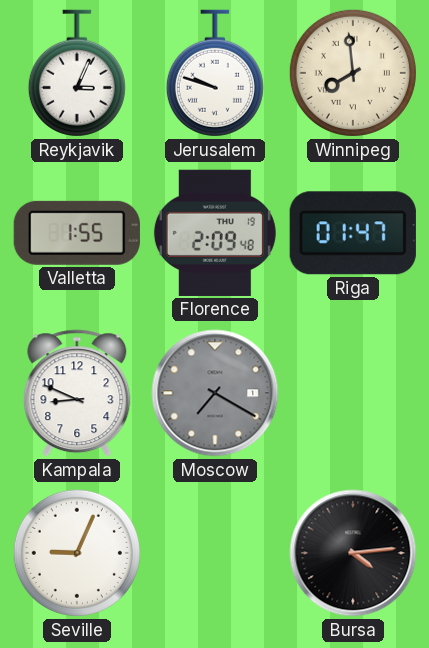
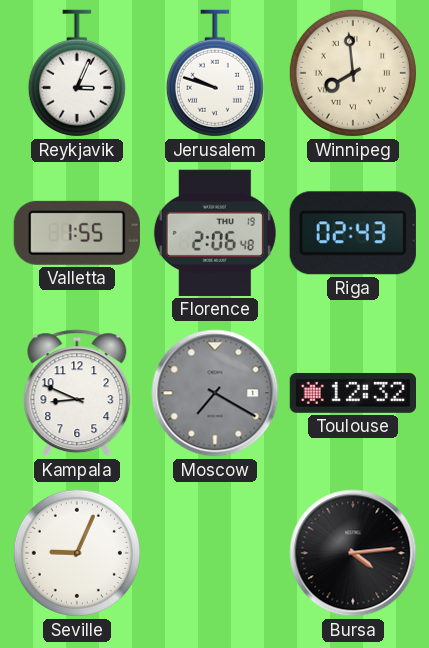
Florence: 2:09 -> 2:06
Riga: 01:47 -> 02:43
Toulouse: none -> 12:32
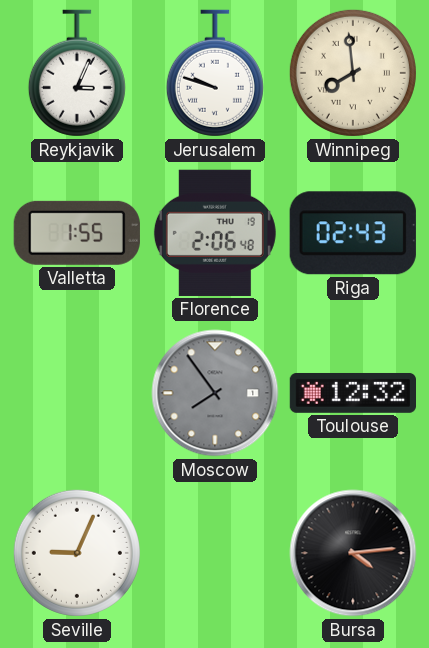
Kampala: 8:49 -> none
Moscow: 7:20 -> 7:54
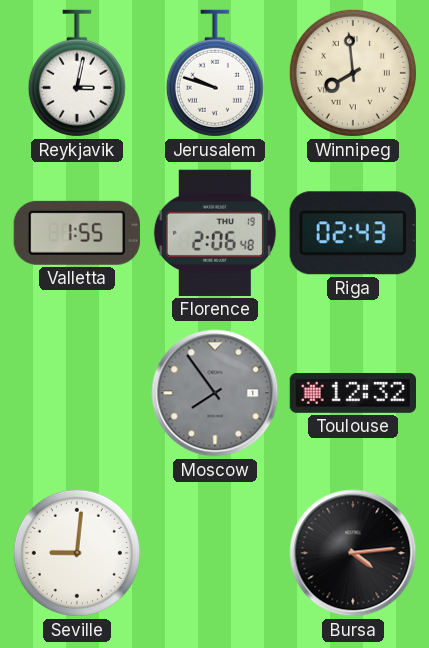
Reykjavik: 3:04 -> 3:02
Seville: 9:04 -> 9:01
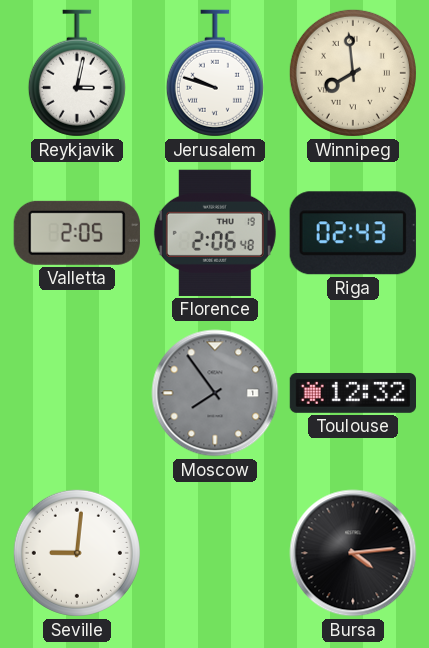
Valletta: 1:55 -> 2:05
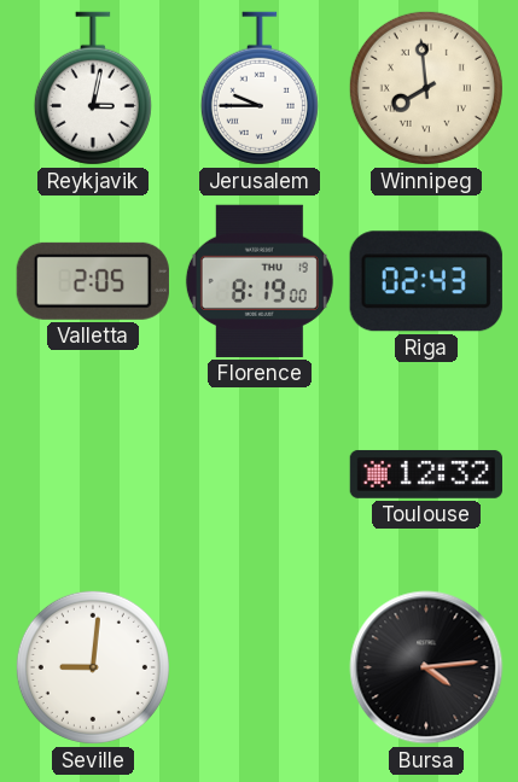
Jerusalem: 9:48 -> 9:45
Florence: 2:06 -> 8:19
Moscow: 7:54 -> none
